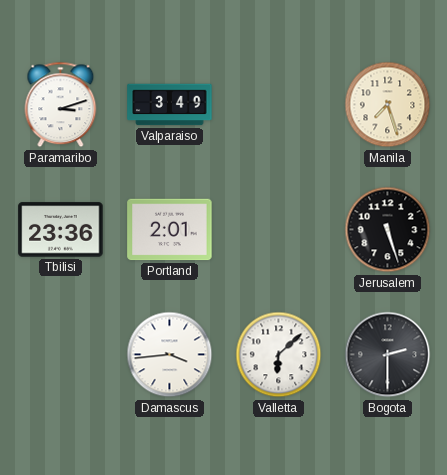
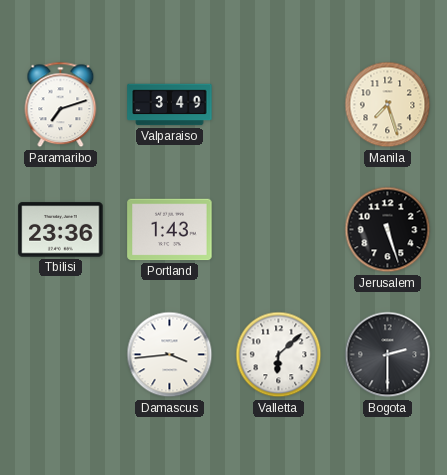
Paramaribo: 3:12 -> 7:12
Portland: 2:01 -> 1:43
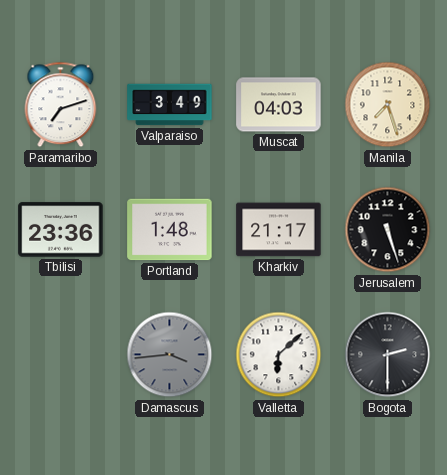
Muscat: none -> 04:03
Portland: 1:43 -> 1:48
Kharkiv: none -> 21:17
Damascus dial: white -> grey
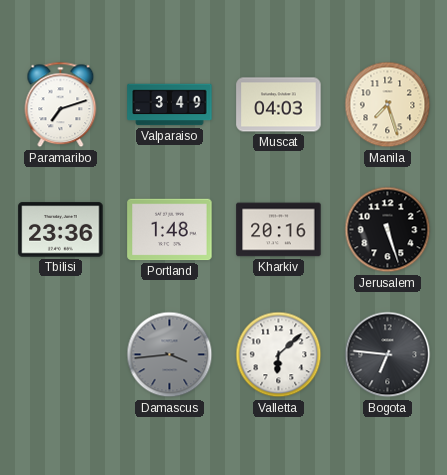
Kharkiv: 21:17 -> 20:16
Bogota: 2:30 -> 6:46
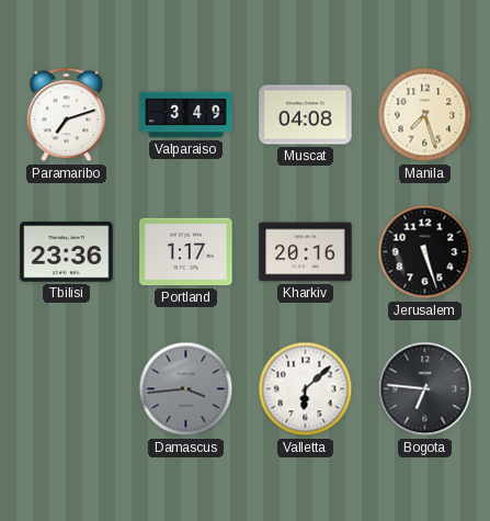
Muscat: 04:03 -> 04:08
Portland: 1:48 -> 1:17
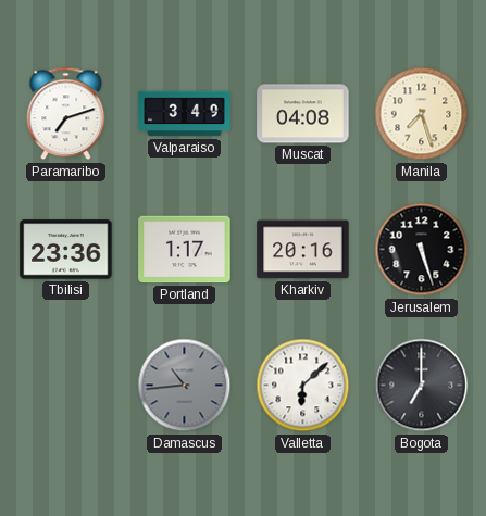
Damascus: 3:44 -> 10:44
Bogota: 6:46 -> 7:00
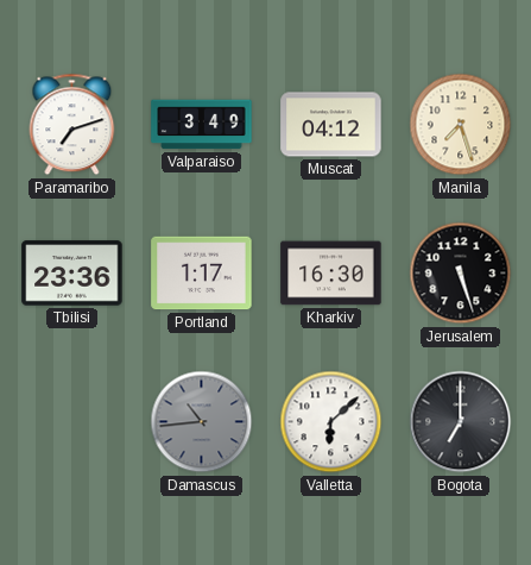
Muscat: 04:08 -> 04:12
Kharkiv: 20:16 -> 16:30
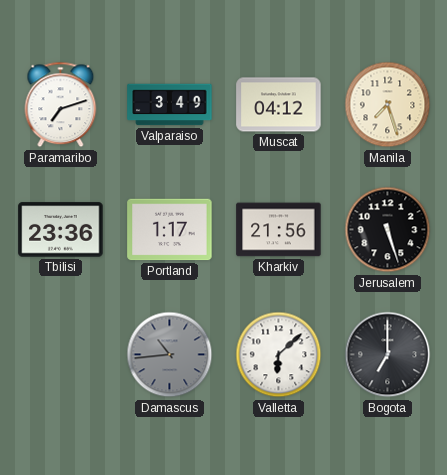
Kharkiv: 16:30 -> 21:56
